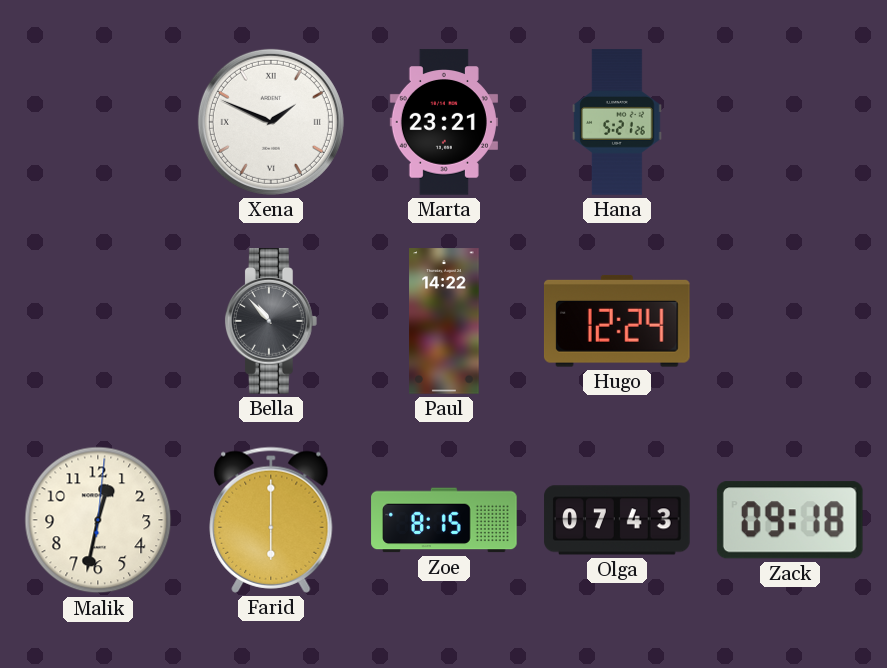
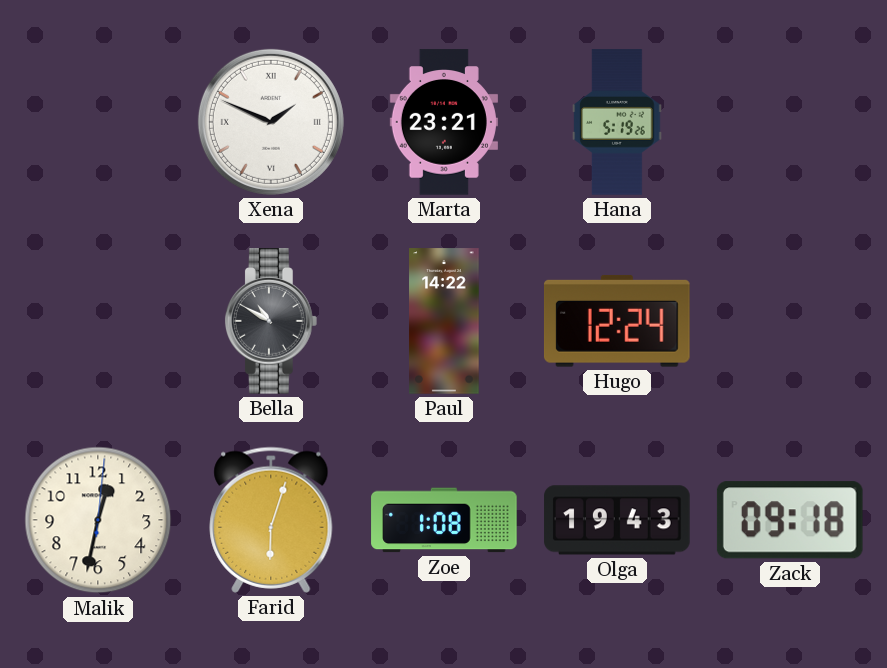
Hana: 5:21 -> 5:19
Bella: 10:53 -> 10:50
Farid: 6:00 -> 6:03
Zoe: 8:15 -> 1:08
Olga: 07:43 -> 19:43
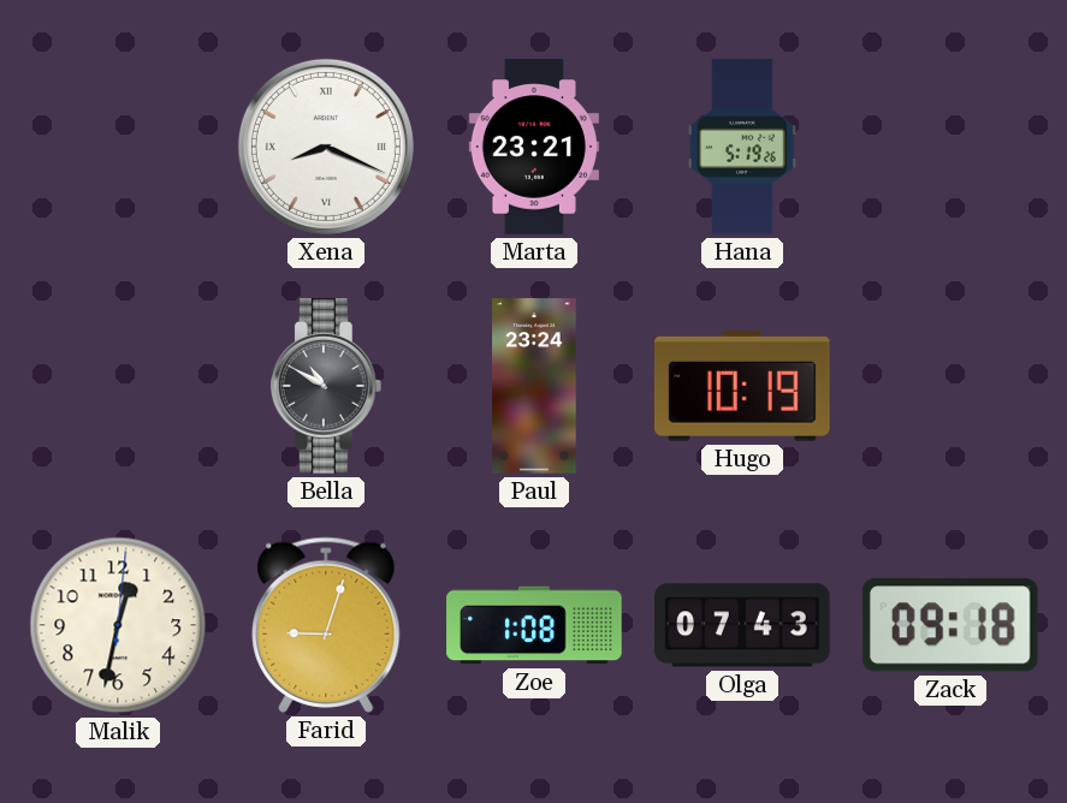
Xena: 1:49 -> 8:19
Paul: 14:22 -> 23:24
Hugo: 12:24 -> 10:19
Farid: 6:03 -> 9:03
Olga: 19:43 -> 07:43
